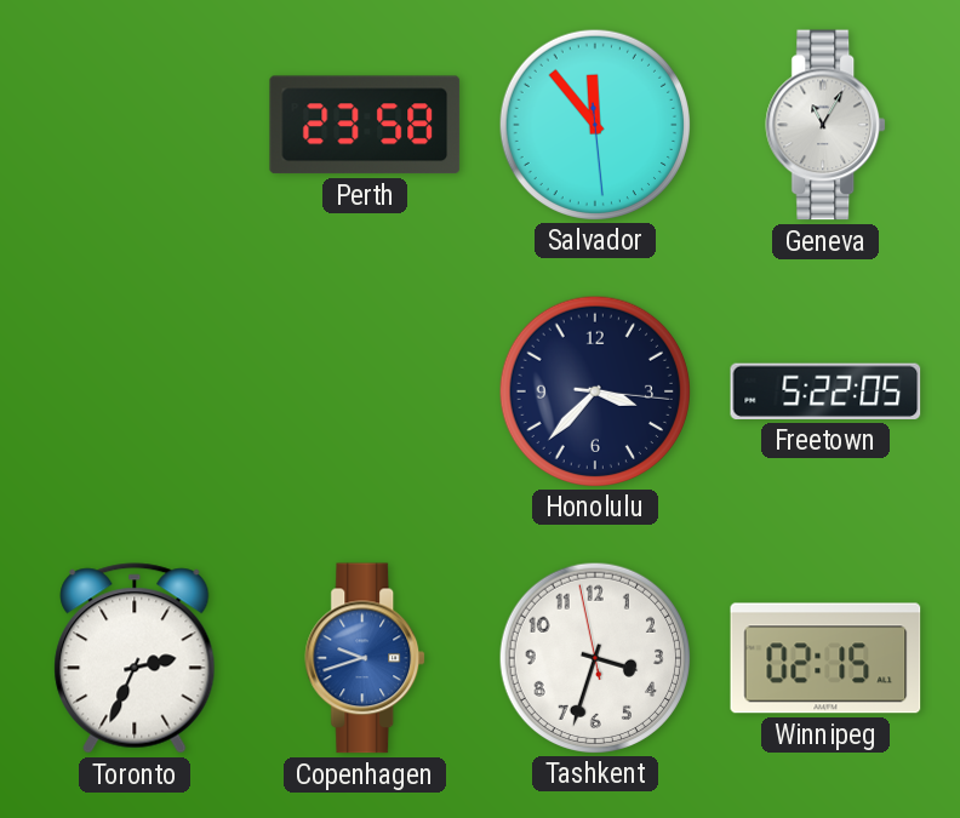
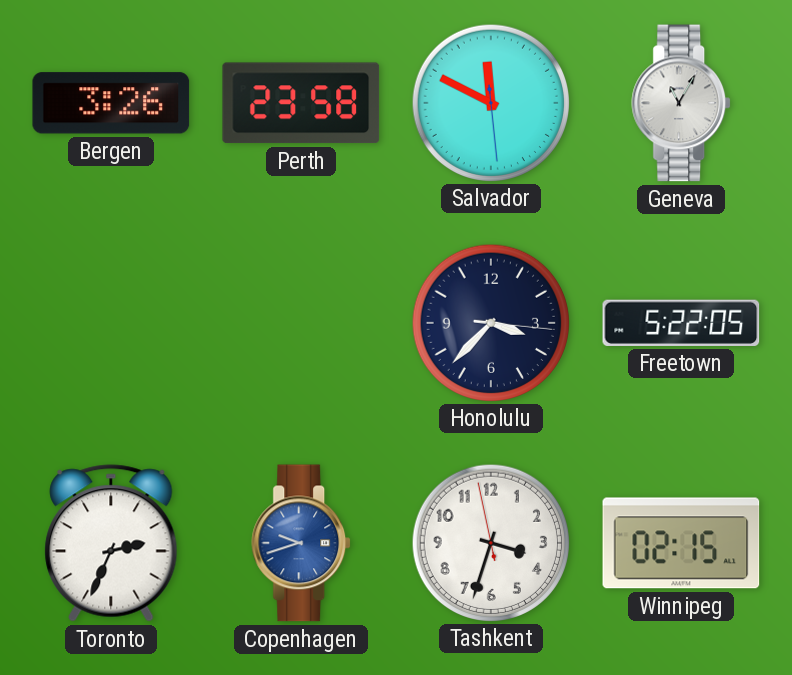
Bergen: none -> 3:26
Salvador: 11:53 -> 11:49
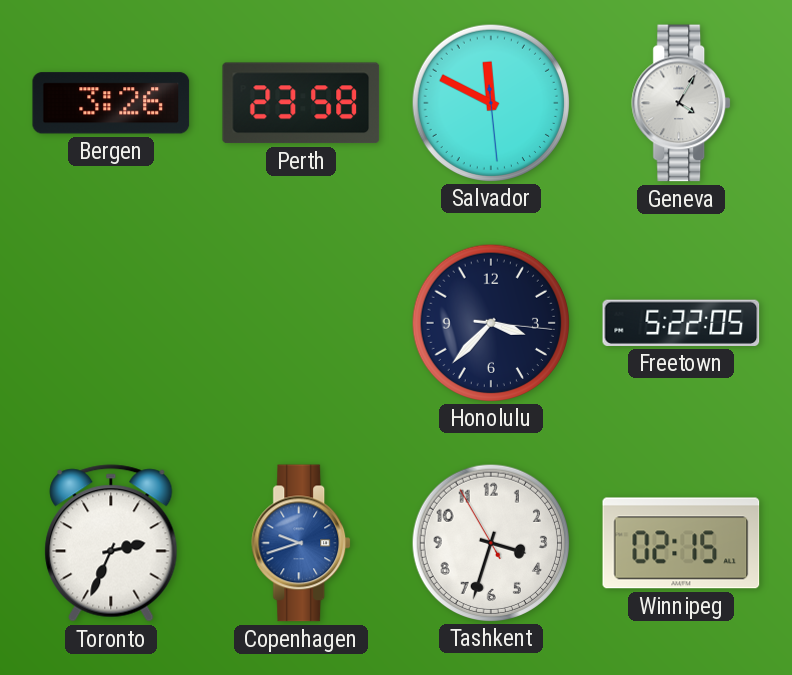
Geneva: 11:05 -> 4:05
Tashkent: 3:32:58 -> 3:32:55
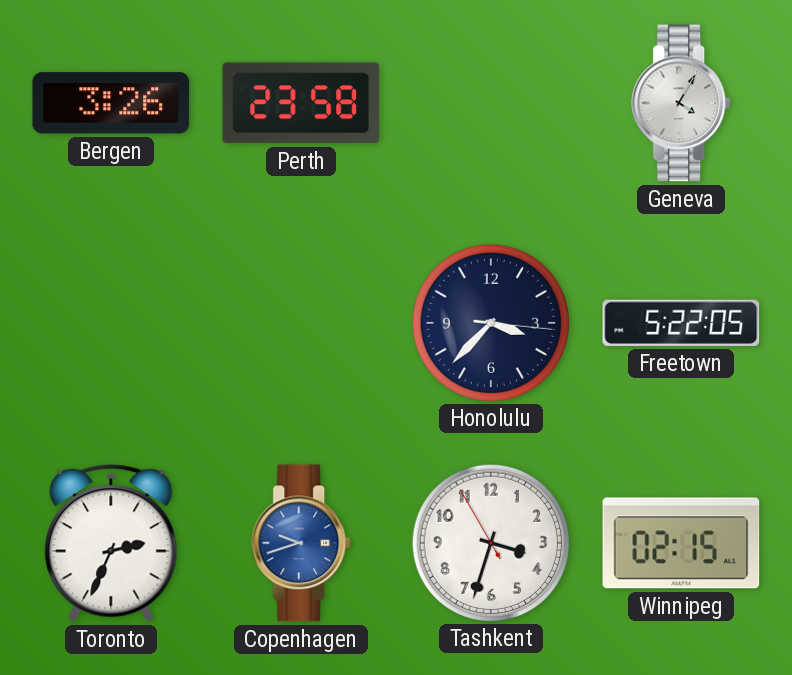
Salvador: 11:49 -> none
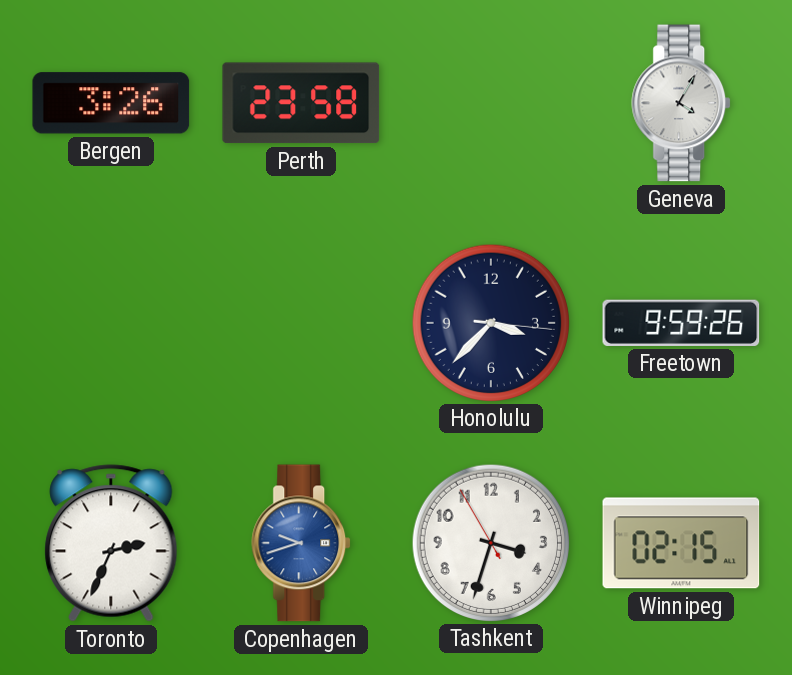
Freetown: 5:22 -> 9:59
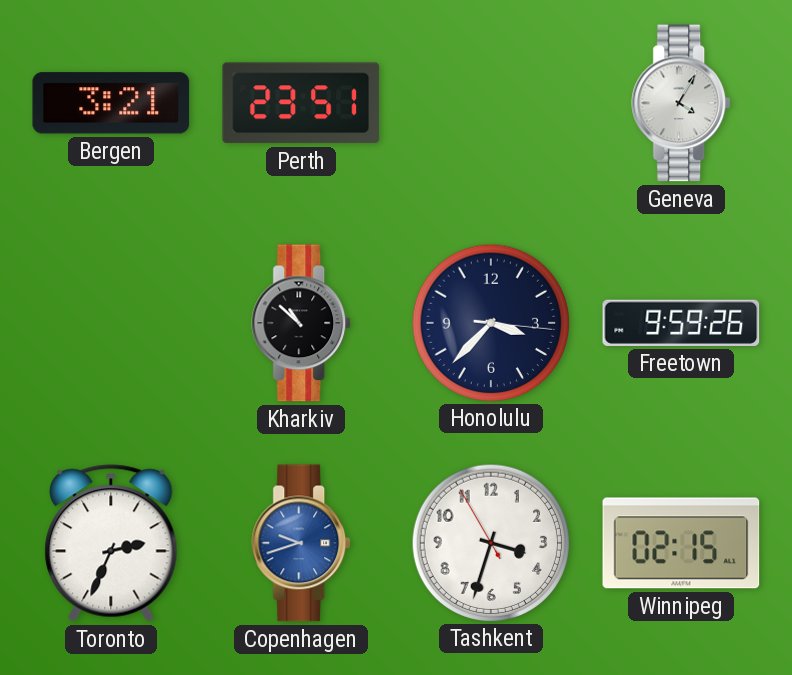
Bergen: 3:26 -> 3:21
Perth: 23:58 -> 23:51
Kharkiv: none -> 10:52
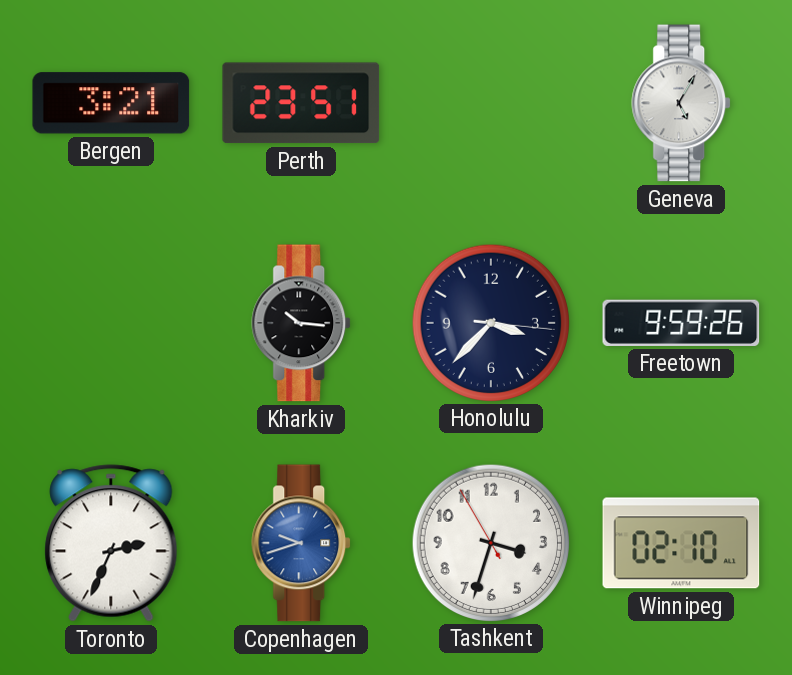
Geneva: 4:05 -> 5:05
Kharkiv: 10:52 -> 10:16
Winnipeg: 02:15 -> 02:10
